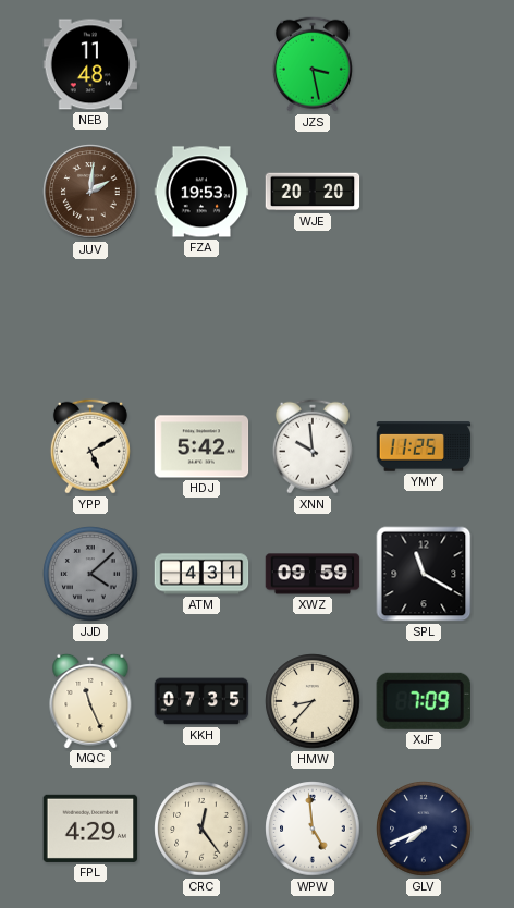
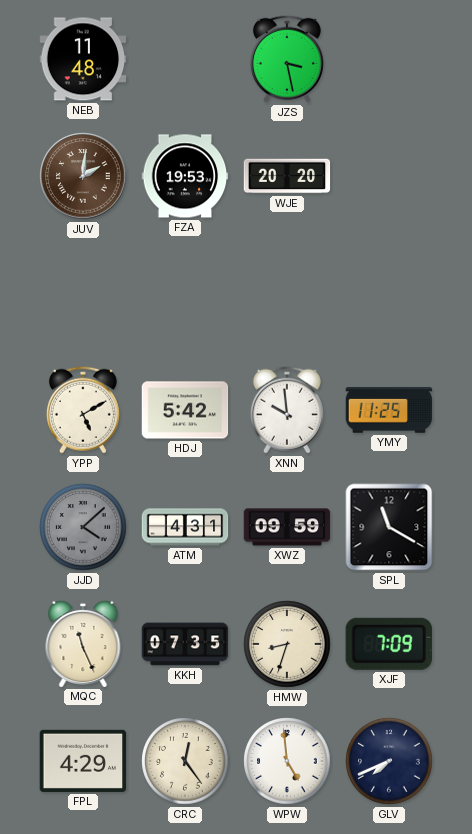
HMW: 8:37 -> 8:33
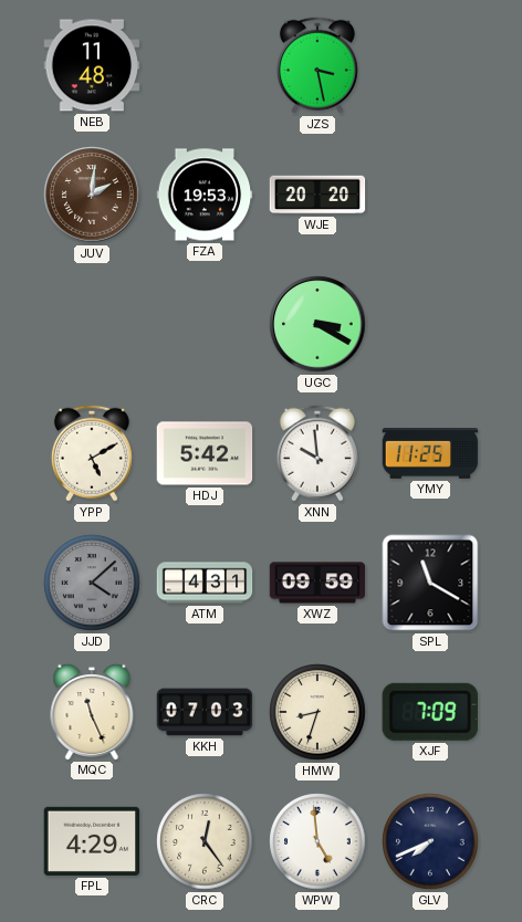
UGC: none -> 3:20
KKH: 07:35 -> 07:03
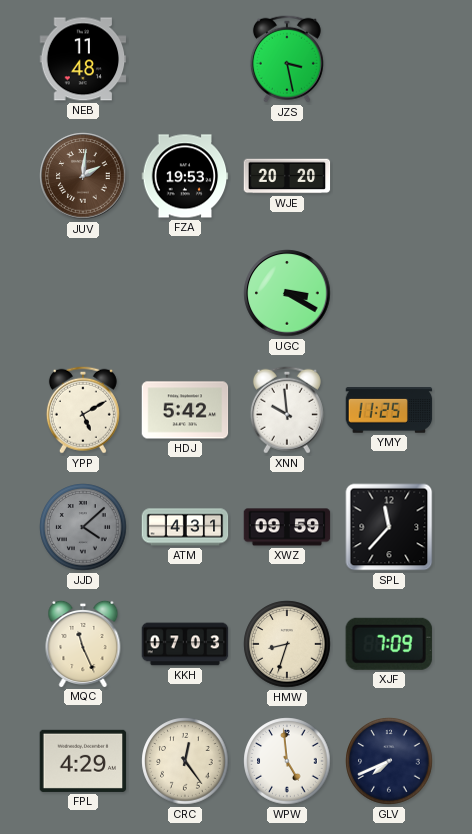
SPL: 11:20 -> 11:37
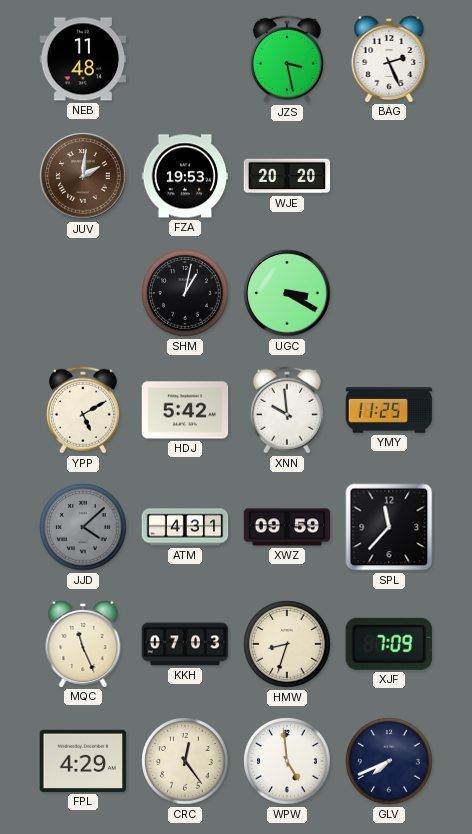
BAG: none -> 2:26
SHM: none -> 1:02
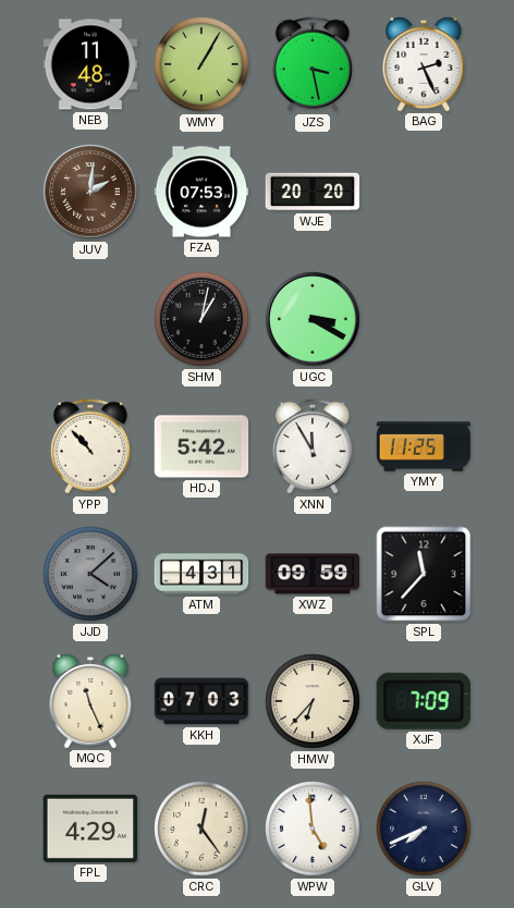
WMY: none -> 1:05
FZA: 19:53 -> 07:53
YPP: 5:10 -> 10:53
XNN: 9:59 -> 11:55
HMW: 8:33 -> 6:37
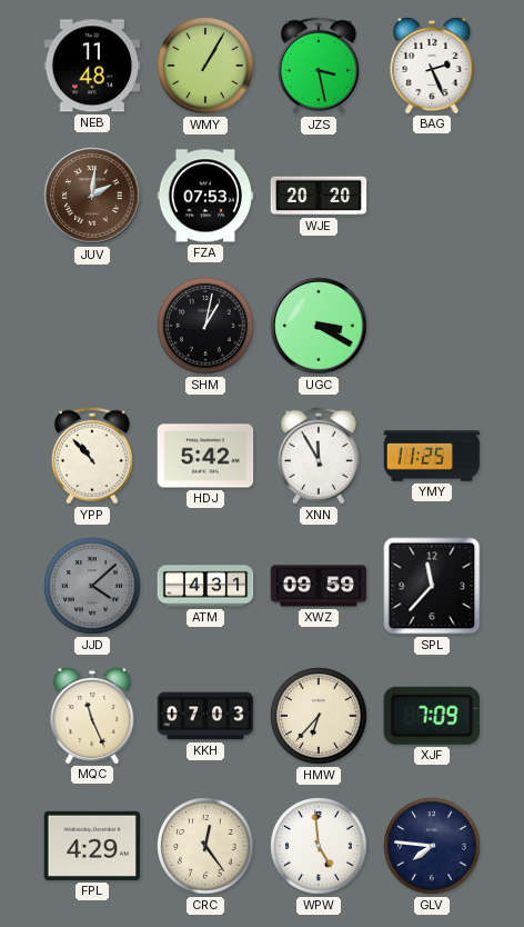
GLV: 7:41 -> 7:46
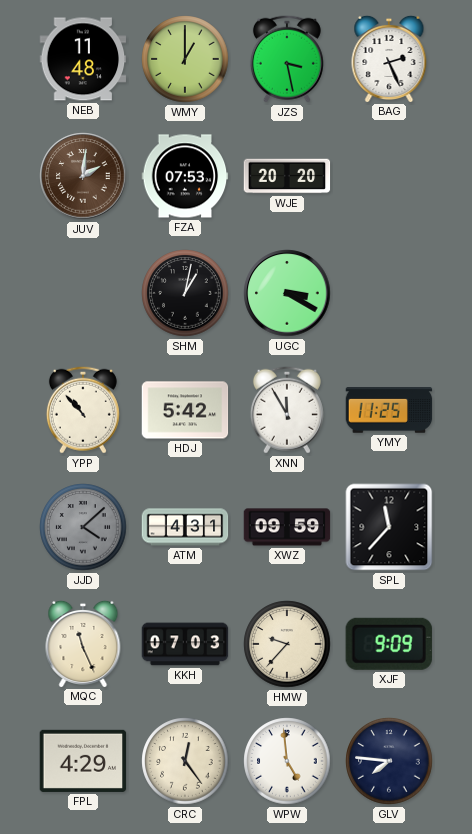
WMY: 1:05 -> 1:00
HMW: 6:37 -> 9:37
XJF: 7:09 -> 9:09
